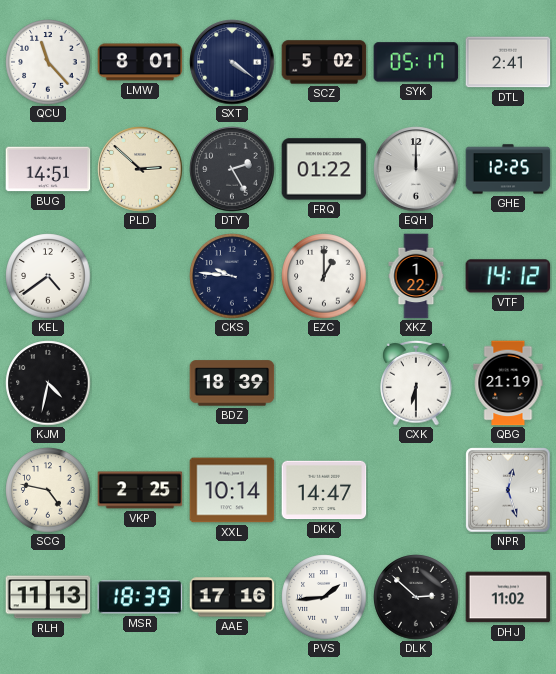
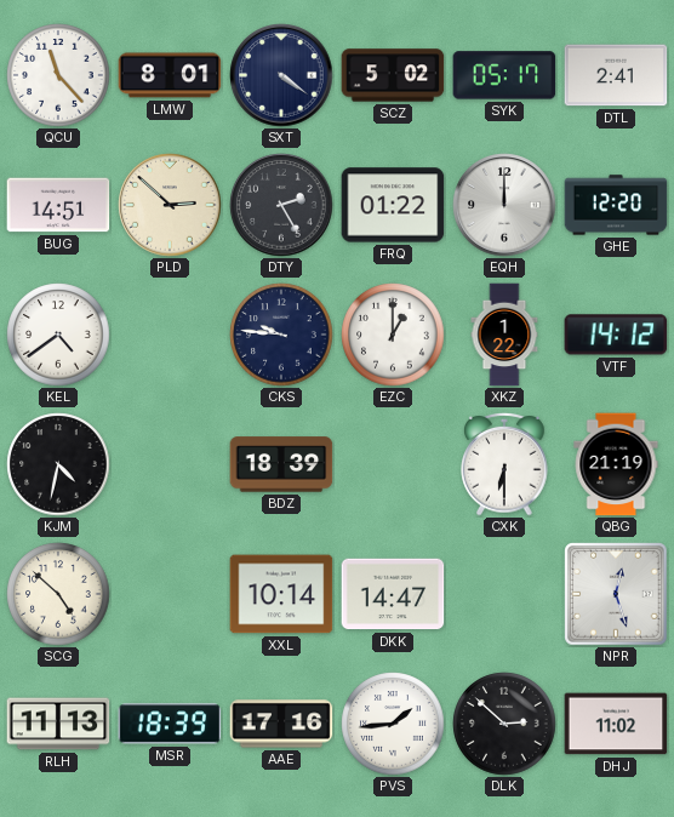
GHE: 12:25 -> 12:20
SCG: 4:47 -> 4:52
VKP: 2:25 -> none
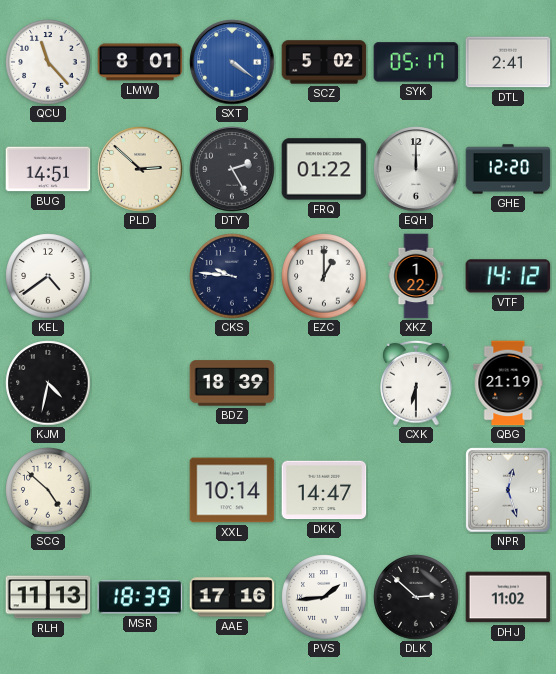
SXT dial: navy -> blue
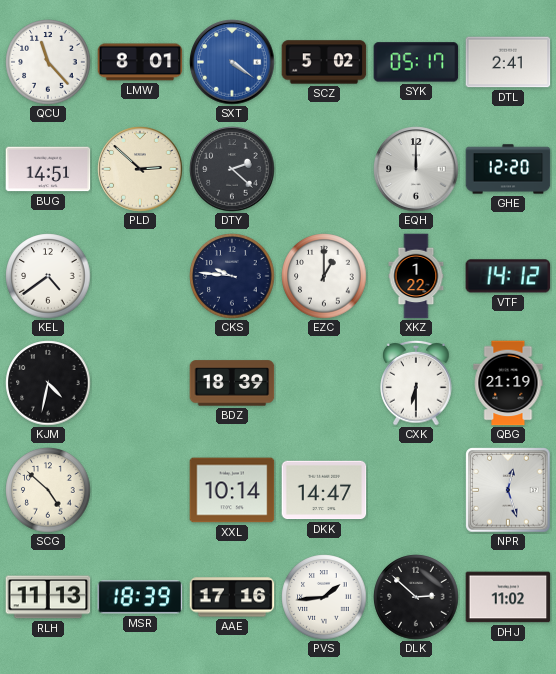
DTY: 2:25 -> 2:22
FRQ: 01:22 -> none
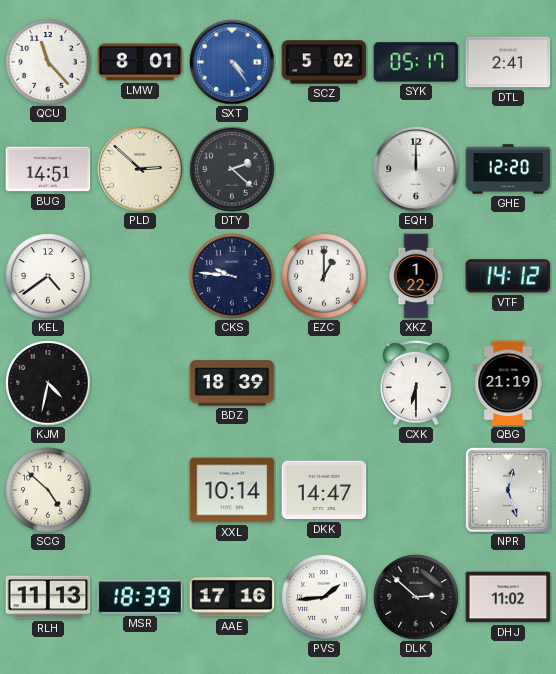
SXT: 4:21 -> 4:24
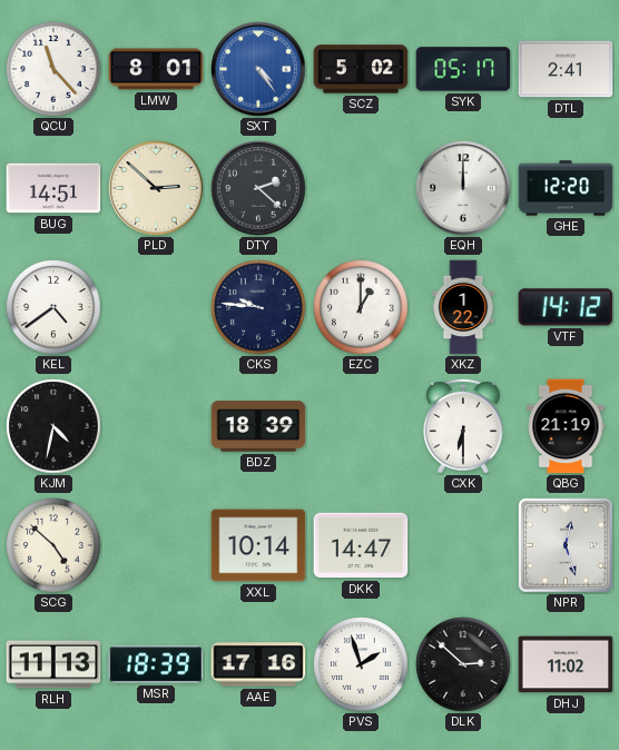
PVS: 1:44 -> 1:57
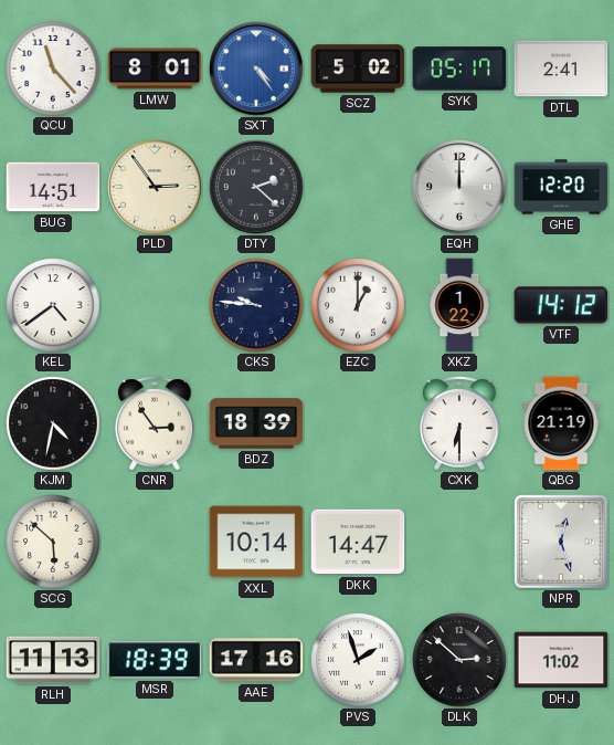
PLD: 2:52 -> 2:54
CNR: none -> 2:54
SCG: 4:52 -> 5:52
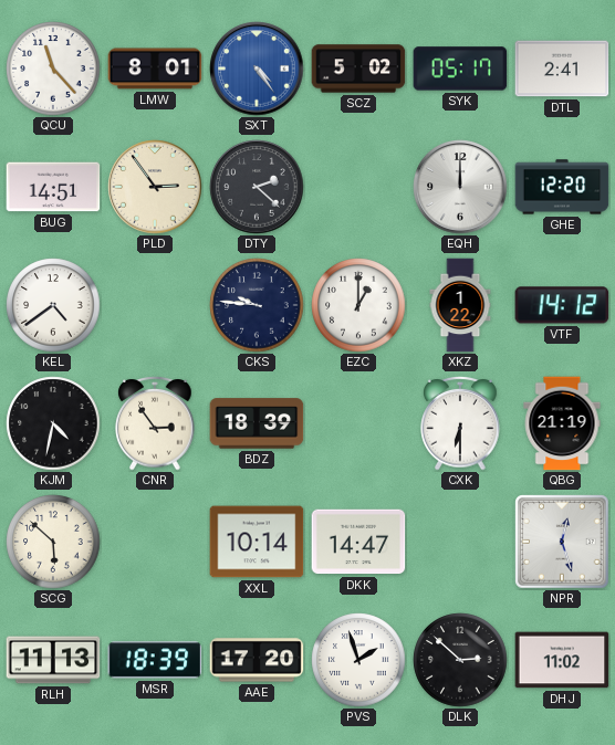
AAE: 17:16 -> 17:20
